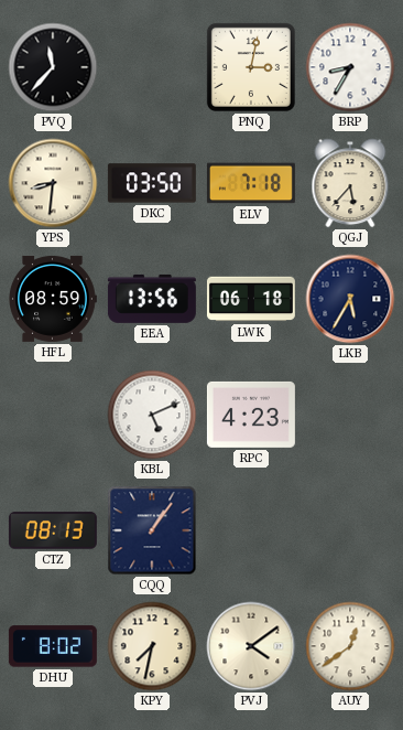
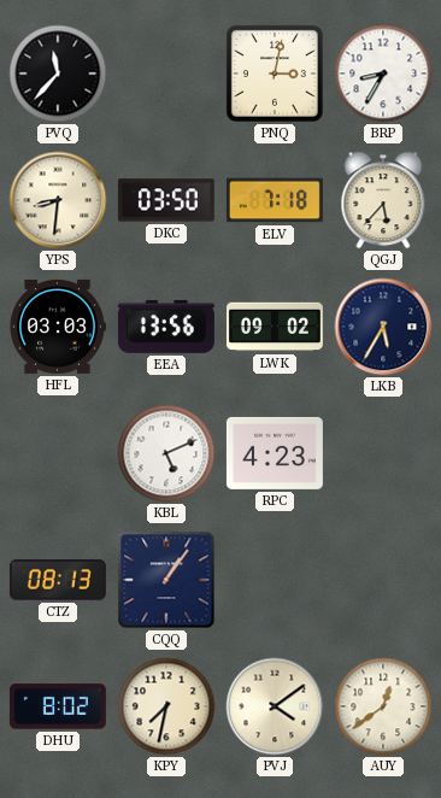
HFL: 08:59 -> 03:03
LWK: 06:18 -> 09:02
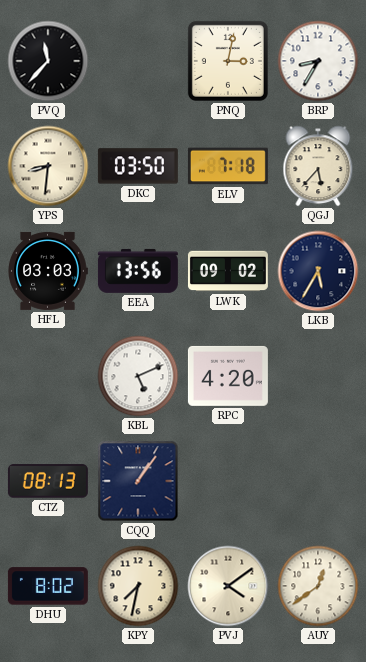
RPC: 4:23 -> 4:20
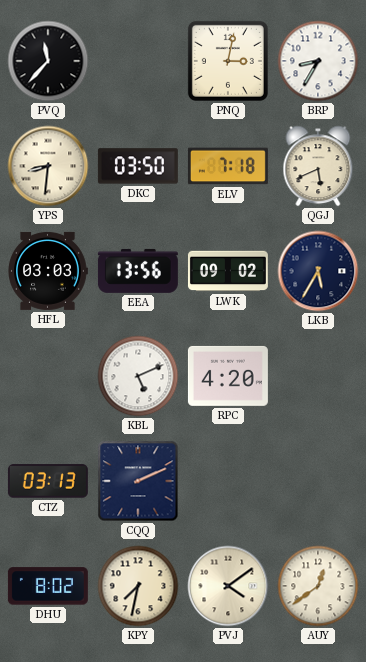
QGJ: 5:37 -> 5:41
CTZ: 08:13 -> 03:13
CQQ: 1:06 -> 2:11
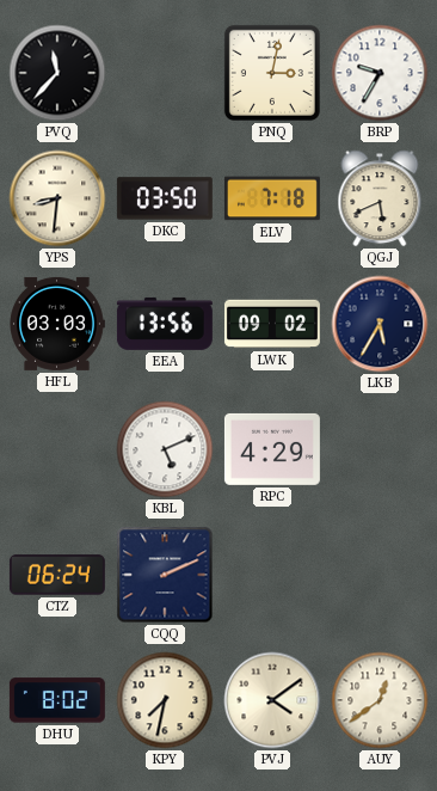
BRP: 8:35 -> 9:35
RPC: 4:20 -> 4:29
CTZ: 03:13 -> 06:24
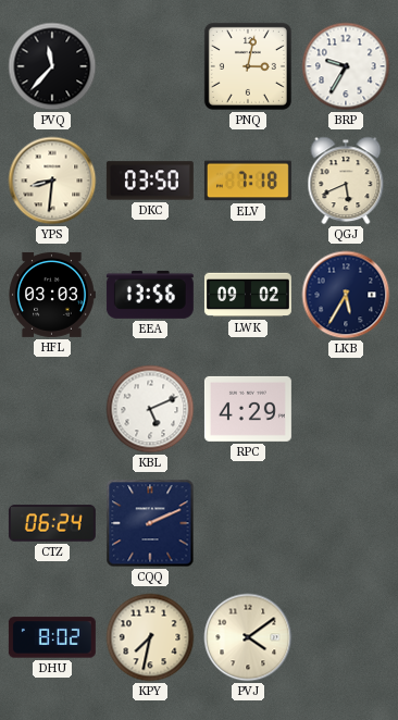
AUY: 12:39 -> none
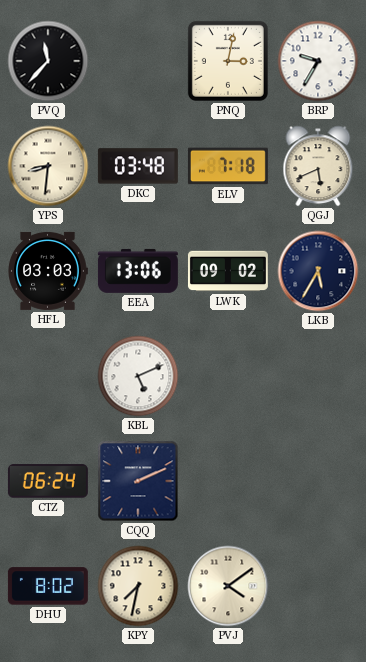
DKC: 03:50 -> 03:48
EEA: 13:56 -> 13:06
RPC: 4:29 -> none
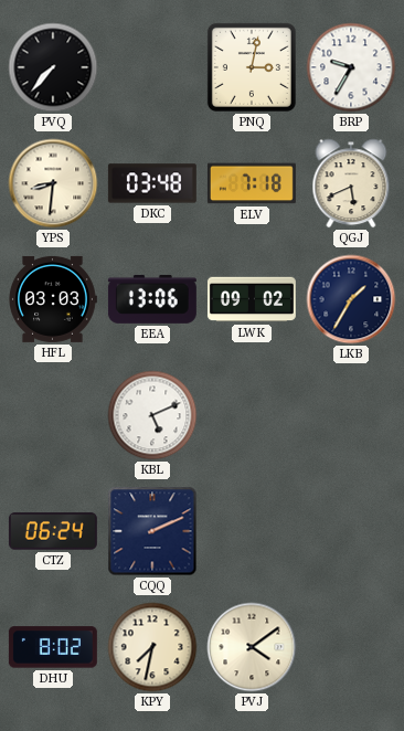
PVQ: 11:37 -> 7:37
LKB: 5:35 -> 1:35
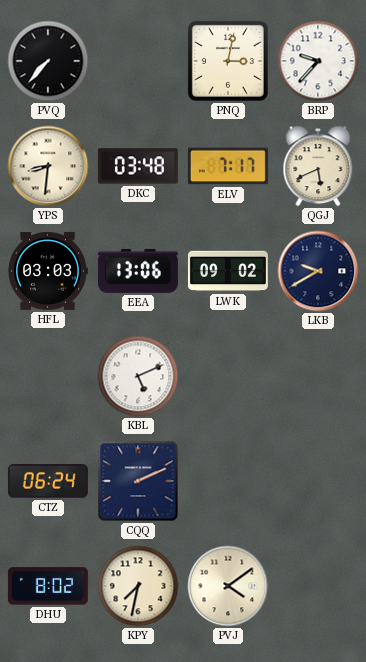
BRP: 9:35 -> 9:37
ELV: 7:18 -> 7:17
LKB: 1:35 -> 9:40
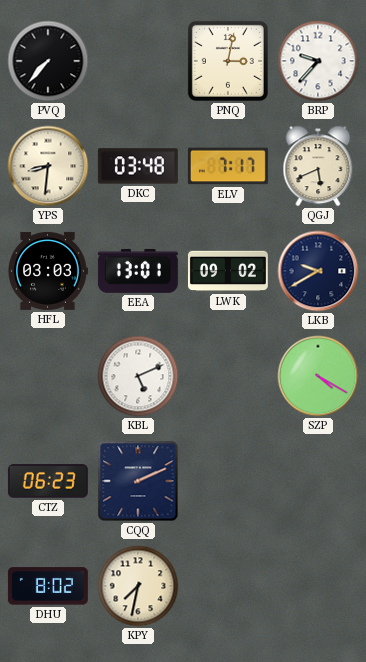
EEA: 13:06 -> 13:01
SZP: none -> 4:20
CTZ: 06:24 -> 06:23
PVJ: 4:09 -> none
